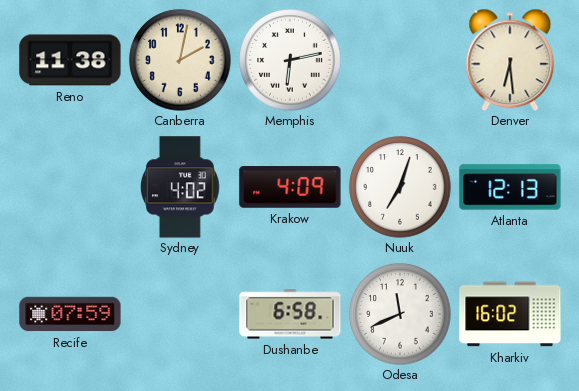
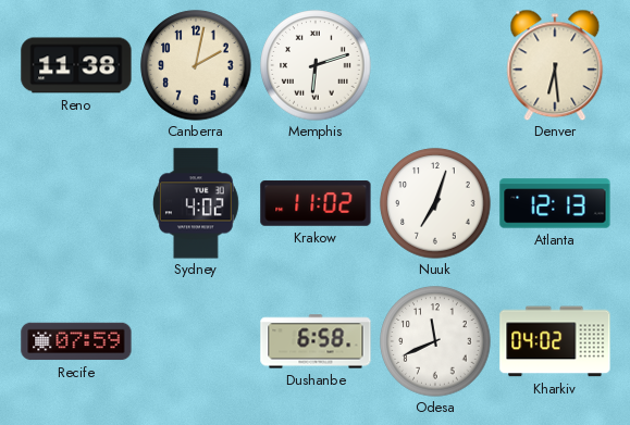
Memphis: 6:13 -> 6:12
Krakow: 4:09 -> 11:02
Kharkiv: 16:02 -> 04:02
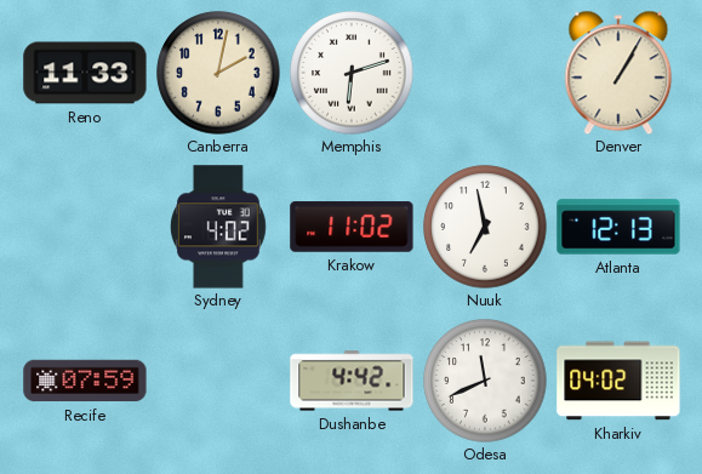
Reno: 11:38 -> 11:33
Denver: 6:29 -> 1:05
Nuuk: 7:03 -> 6:58
Dushanbe: 6:58 -> 4:42
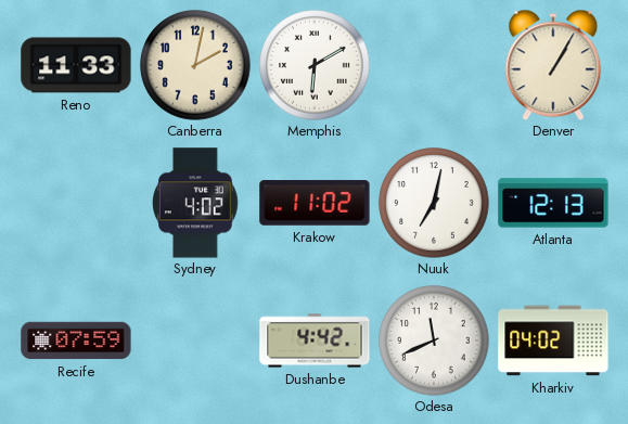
Memphis: 6:12 -> 6:10
Nuuk: 6:58 -> 7:02
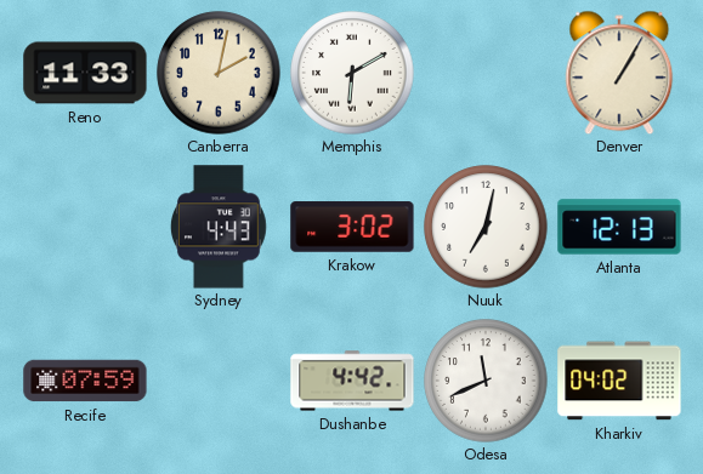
Sydney: 4:02 -> 4:43
Krakow: 11:02 -> 3:02
